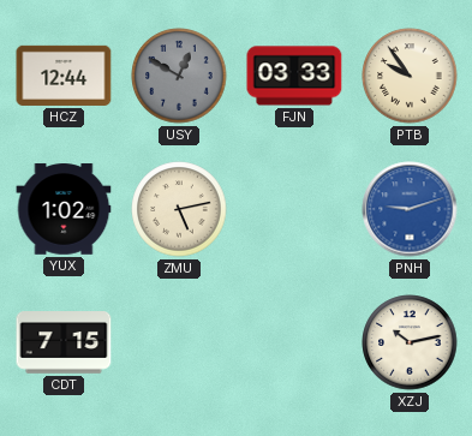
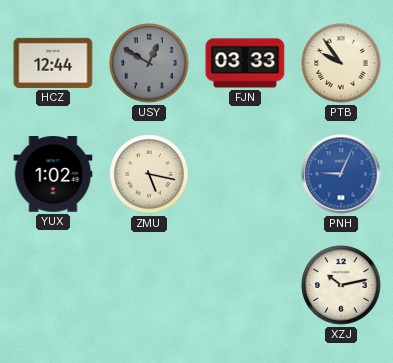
ZMU: 5:13 -> 5:17
PNH: 9:12 -> 9:04
CDT: 7:15 -> none
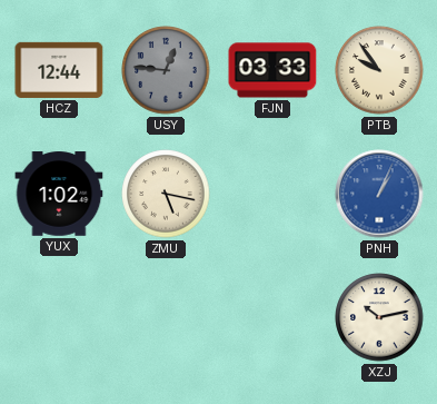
USY: 12:50 -> 12:46
PNH: 9:04 -> 1:04
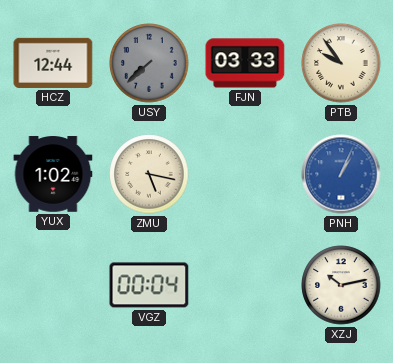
USY: 12:46 -> 7:38
VGZ: none -> 00:04
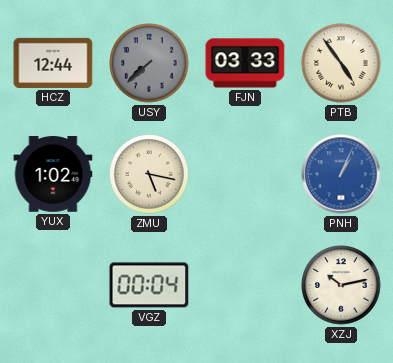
PTB: 9:54 -> 4:54
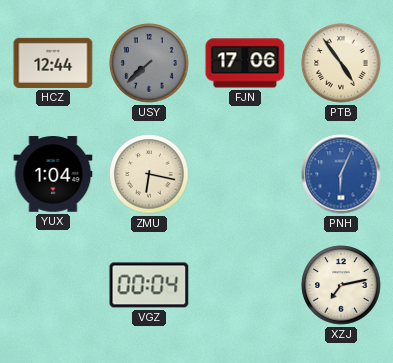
FJN: 03:33 -> 17:06
YUX: 1:02 -> 1:04
ZMU: 5:17 -> 6:17
PNH: 1:04 -> 6:04
XZJ: 10:13 -> 7:13
